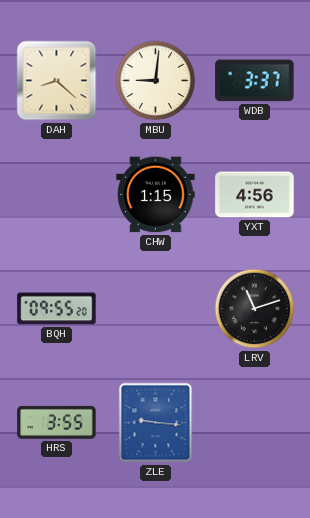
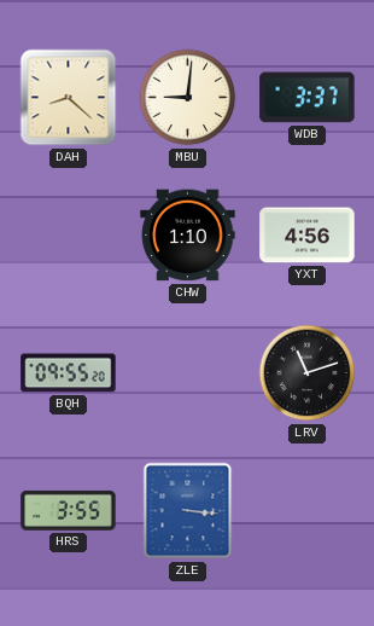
CHW: 1:15 -> 1:10
ZLE: 9:16 -> 3:16
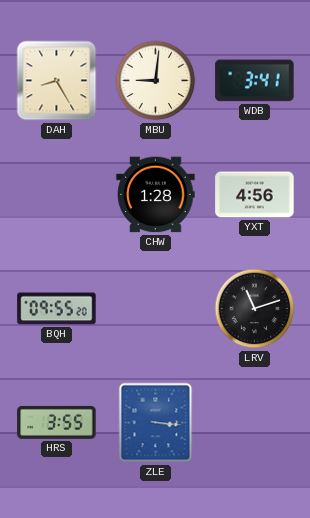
DAH: 8:22 -> 8:25
WDB: 3:37 -> 3:41
CHW: 1:10 -> 1:28
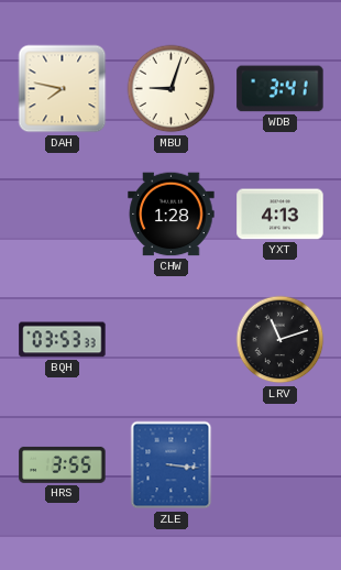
DAH: 8:25 -> 7:47
MBU: 9:01 -> 9:03
YXT: 4:56 -> 4:13
BQH: 09:55 -> 03:53
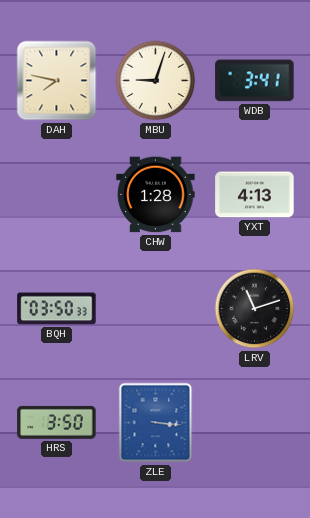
BQH: 03:53 -> 03:50
HRS: 3:55 -> 3:50
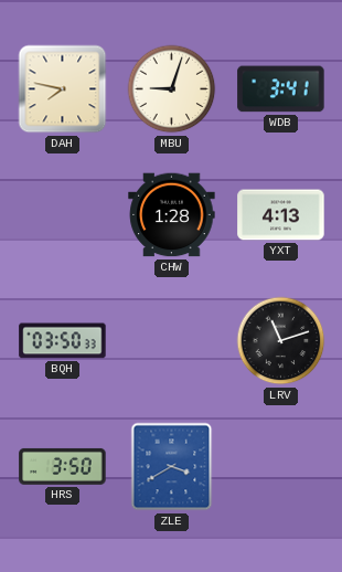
ZLE: 3:16 -> 3:40
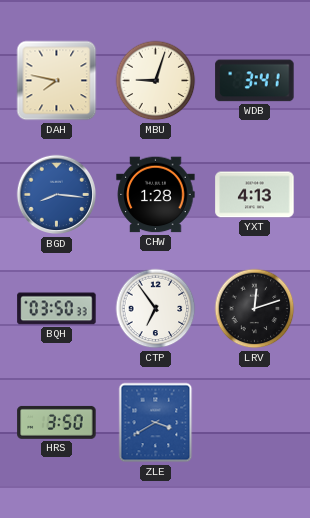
BGD: none -> 8:16
CTP: none -> 6:54
LRV: 11:12 -> 12:12
